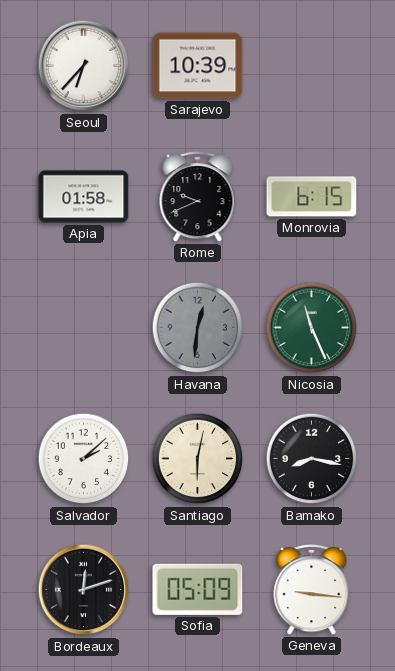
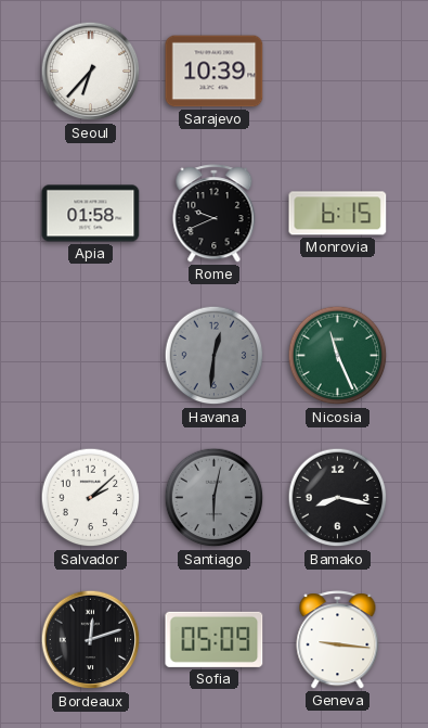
Santiago dial: cream -> grey
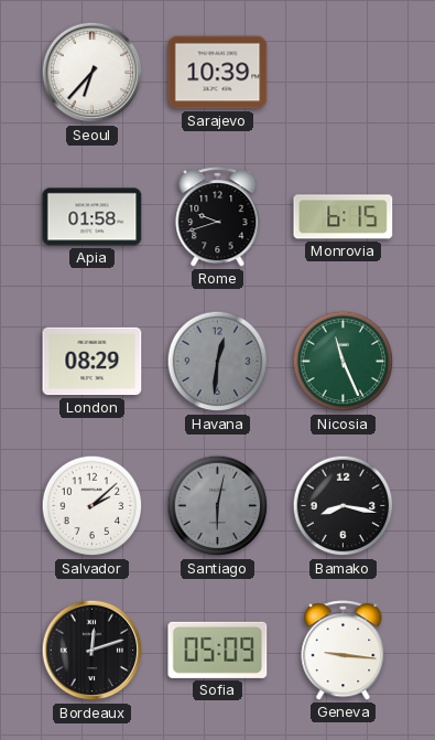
Rome: 9:41 -> 9:42
London: none -> 08:29
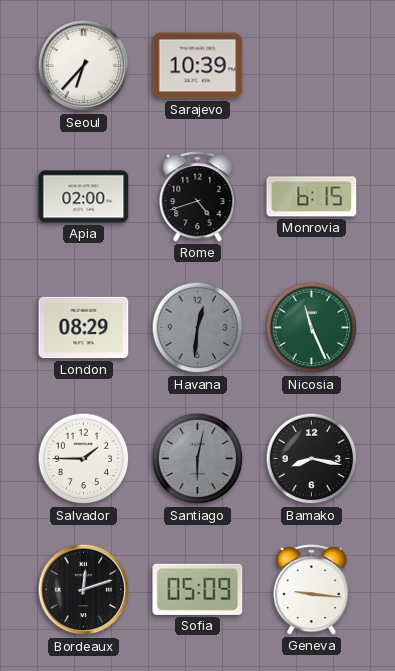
Apia: 01:58 -> 02:00
Rome: 9:42 -> 4:42
Salvador: 2:08 -> 1:45
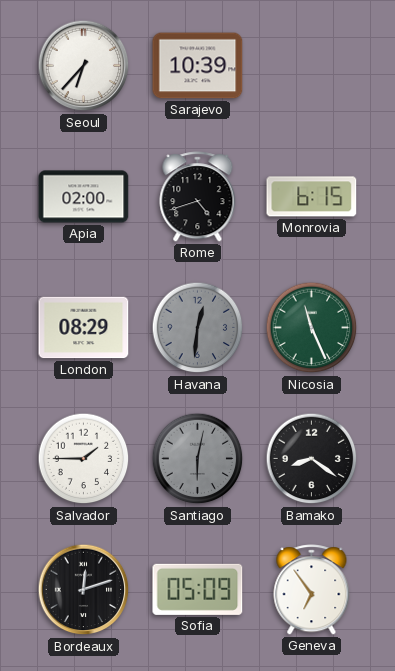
Bamako: 8:17 -> 8:21
Geneva: 9:16 -> 6:54
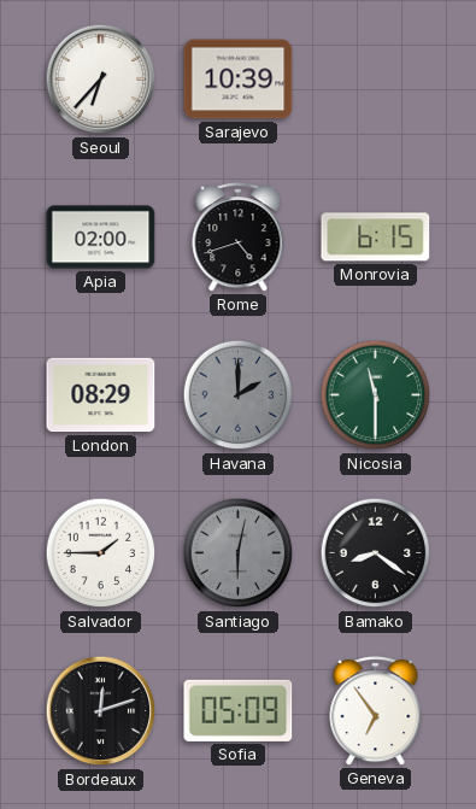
Havana: 12:31 -> 2:00
Nicosia: 11:26 -> 11:30
